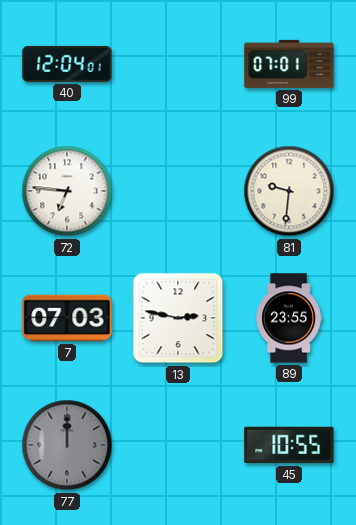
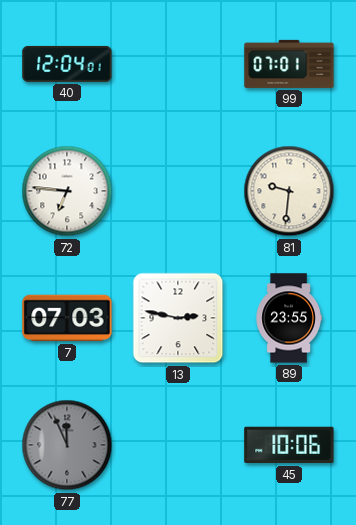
77: 12:00 -> 11:56
45: 10:55 -> 10:06
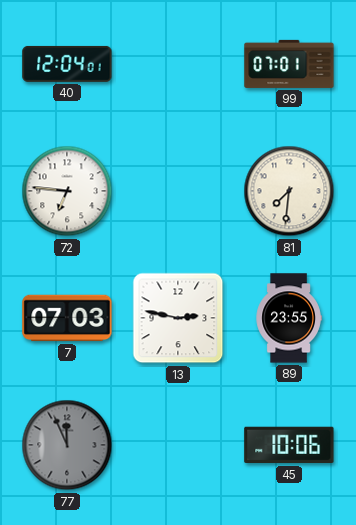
81: 9:31 -> 7:31
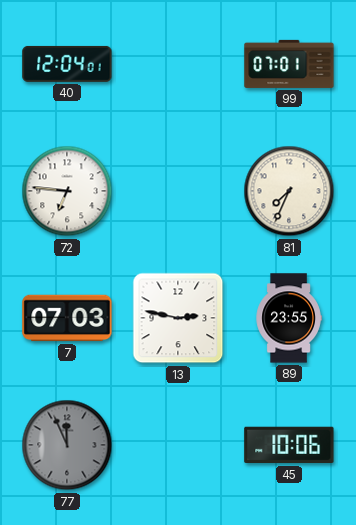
81: 7:31 -> 7:34
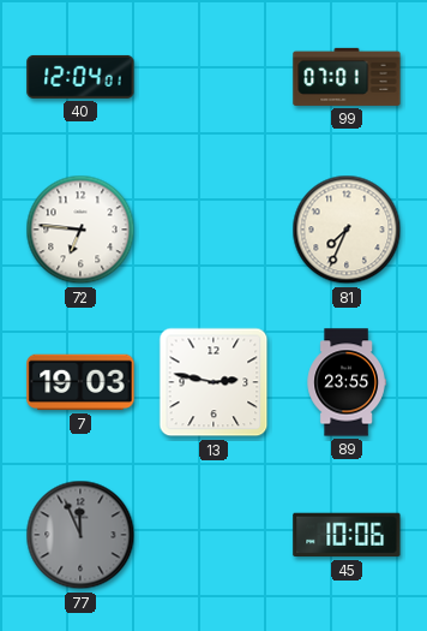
7: 07:03 -> 19:03
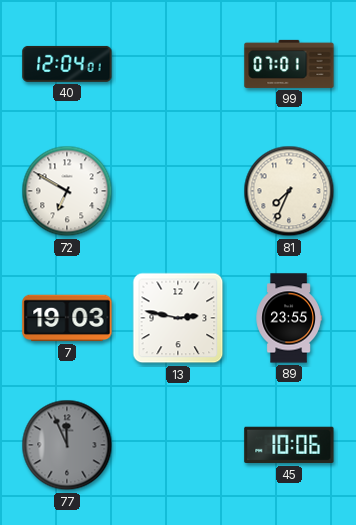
72: 6:46 -> 6:50
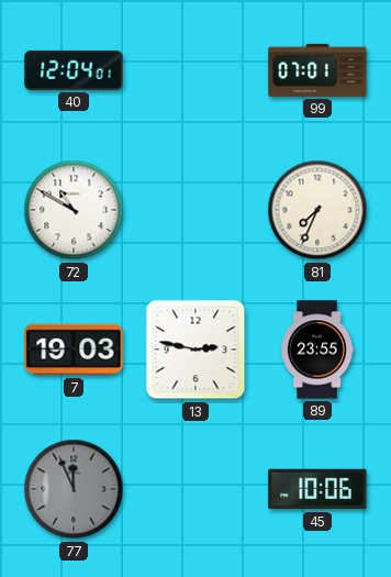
72: 6:50 -> 10:50
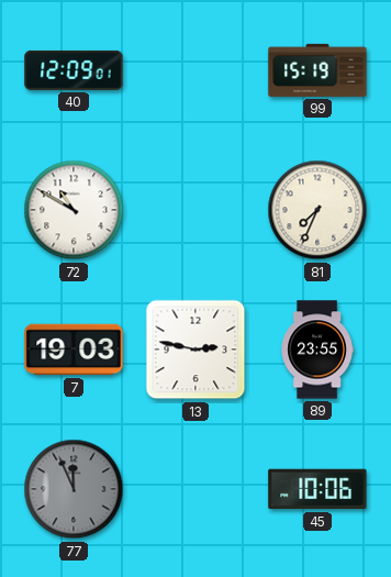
40: 12:04 -> 12:09
99: 07:01 -> 15:19
